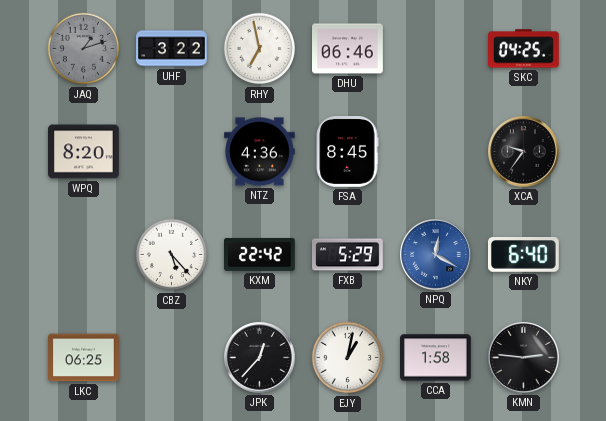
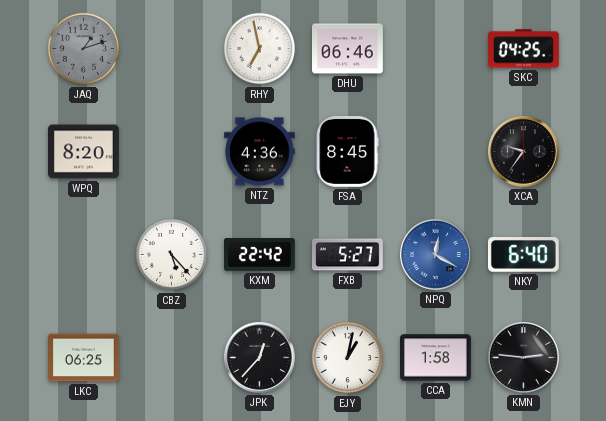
UHF: 3:22 -> none
FXB: 5:29 -> 5:27
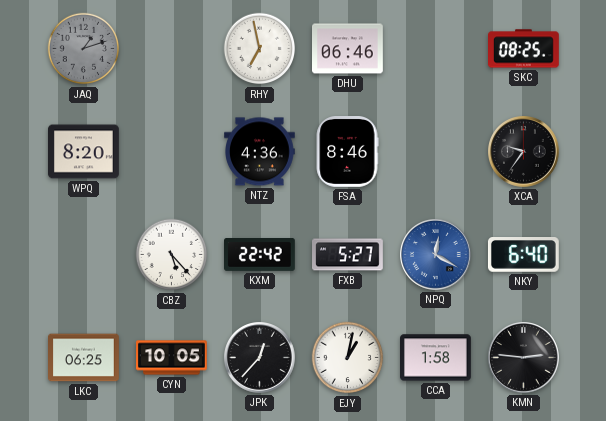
SKC: 04:25 -> 08:25
FSA: 8:45 -> 8:46
CYN: none -> 10:05
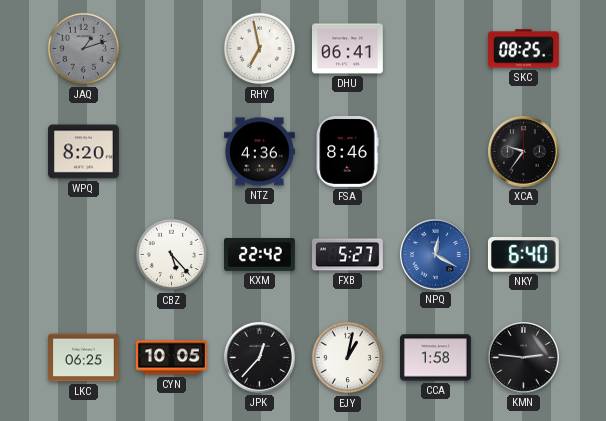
DHU: 06:46 -> 06:41
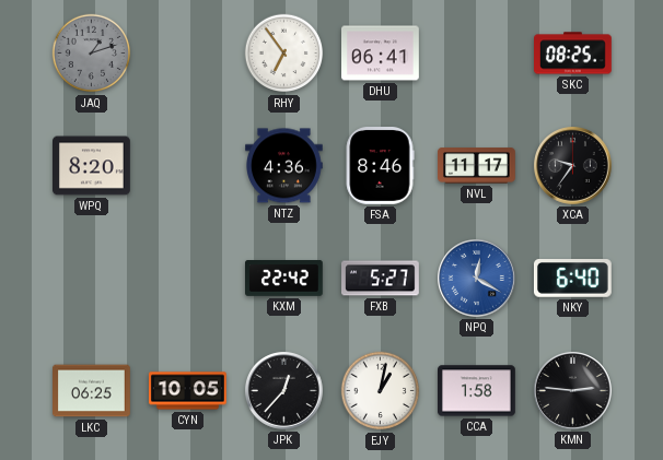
RHY: 6:58 -> 6:54
NVL: none -> 11:17
CBZ: 5:23 -> none
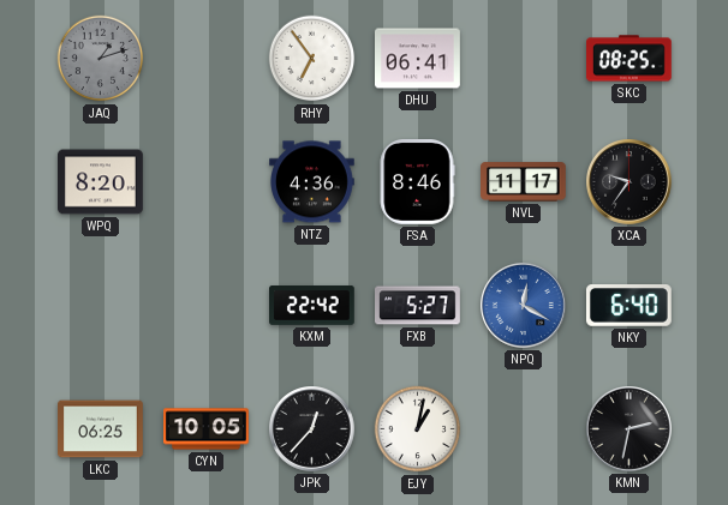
CCA: 1:58 -> none
KMN: 2:46 -> 2:32
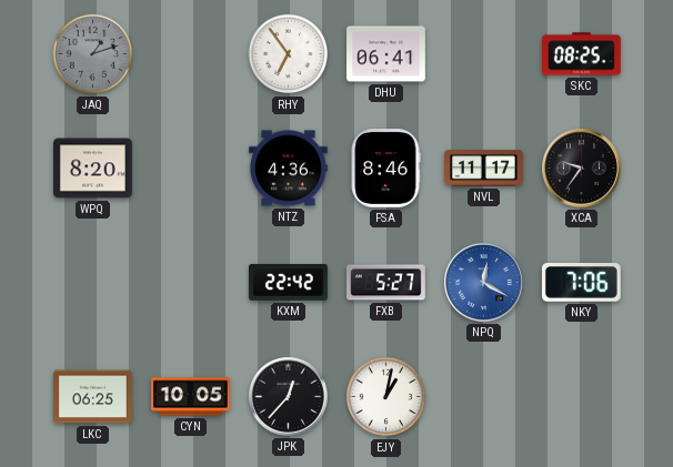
NKY: 6:40 -> 7:06
KMN: 2:32 -> none
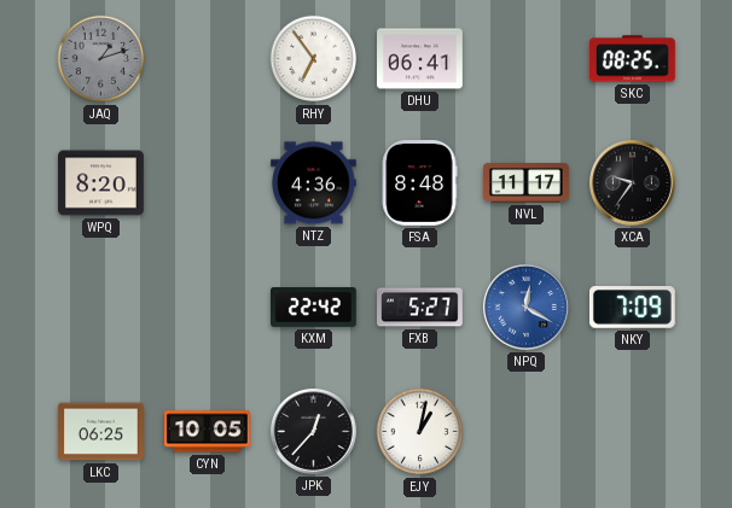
FSA: 8:46 -> 8:48
NKY: 7:06 -> 7:09
